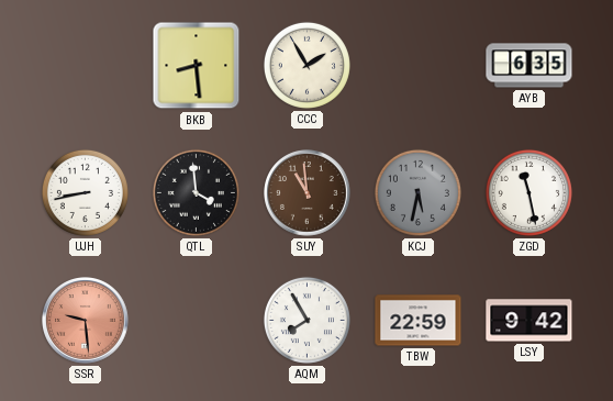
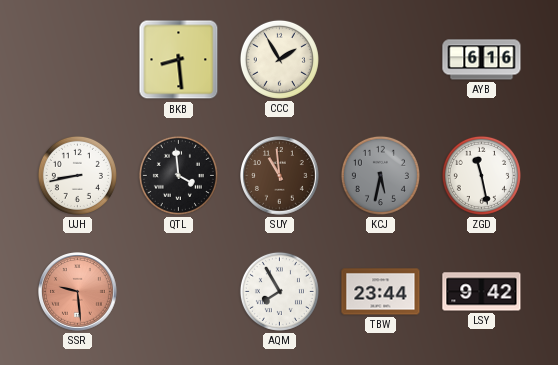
AYB: 6:35 -> 6:16
TBW: 22:59 -> 23:44
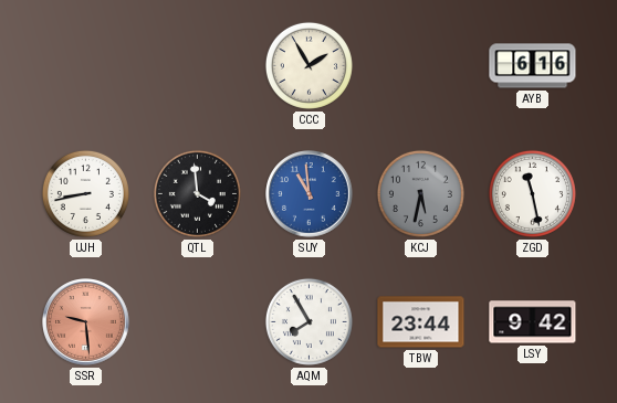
BKB: 8:29 -> none
SUY dial: brown -> blue
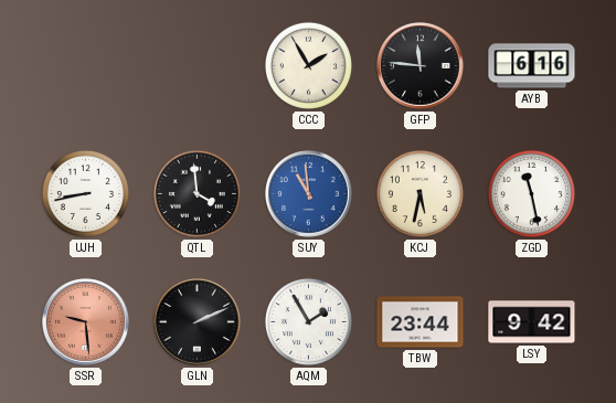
GFP: none -> 11:46
KCJ dial: grey -> cream
GLN: none -> 2:11
AQM: 7:55 -> 1:55
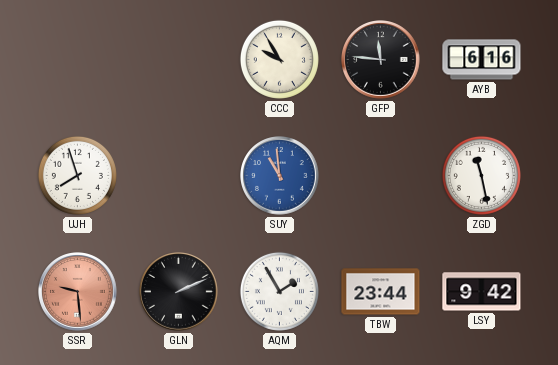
CCC: 1:55 -> 9:55
UJH: 8:43 -> 7:57
QTL: 3:59 -> none
KCJ: 5:32 -> none
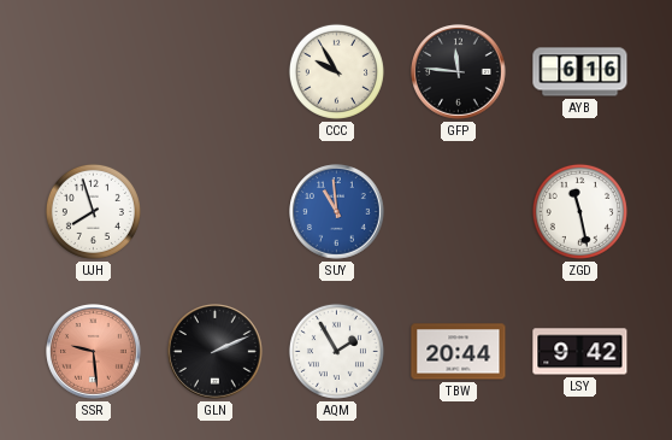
TBW: 23:44 -> 20:44
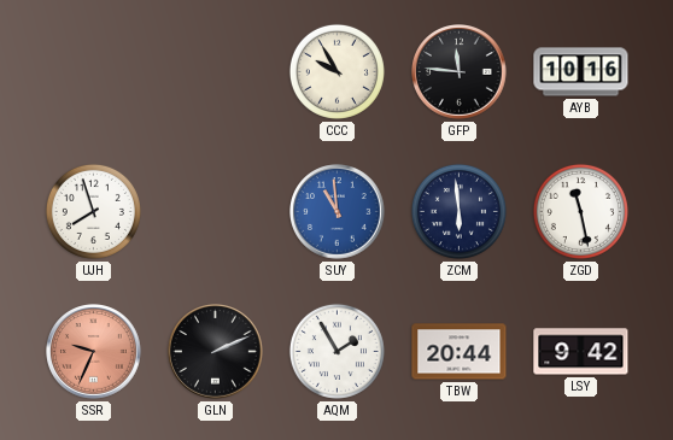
AYB: 6:16 -> 10:16
ZCM: none -> 5:59
SSR: 9:29 -> 9:34
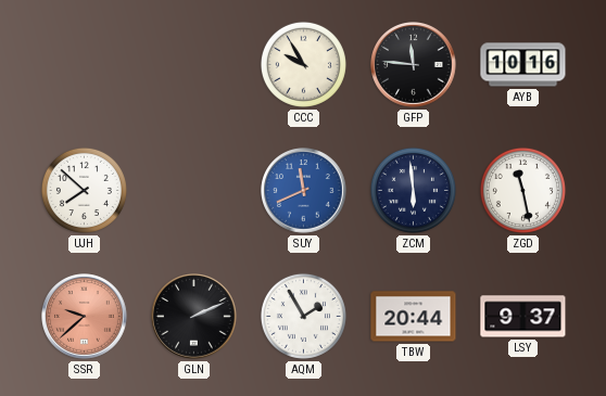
UJH: 7:57 -> 7:52
SUY: 10:59 -> 11:41
SSR: 9:34 -> 9:38
LSY: 9:42 -> 9:37
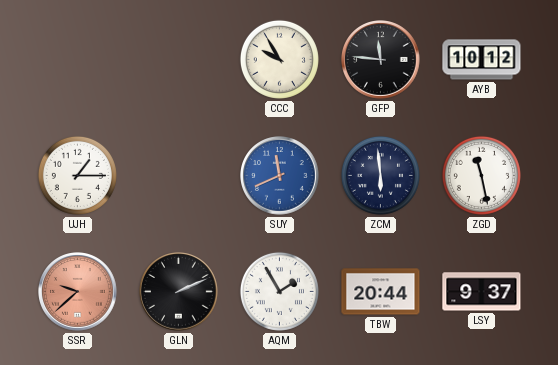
AYB: 10:16 -> 10:12
UJH: 7:52 -> 1:15
